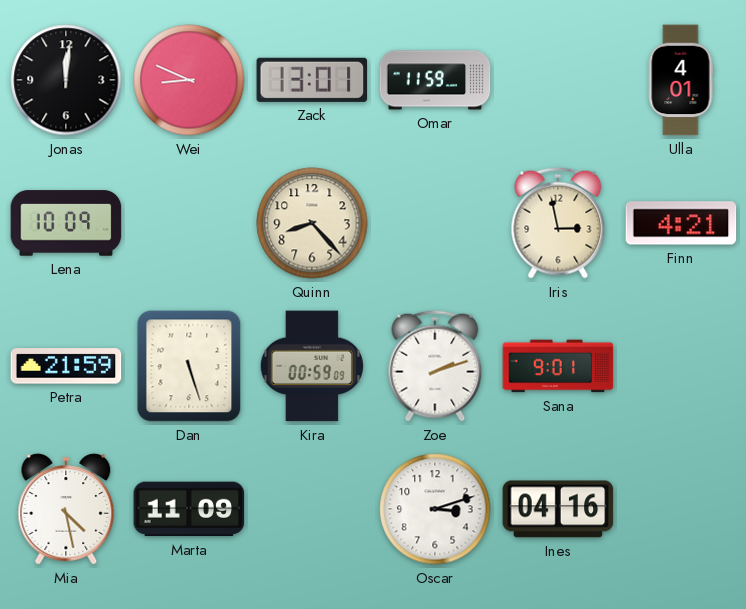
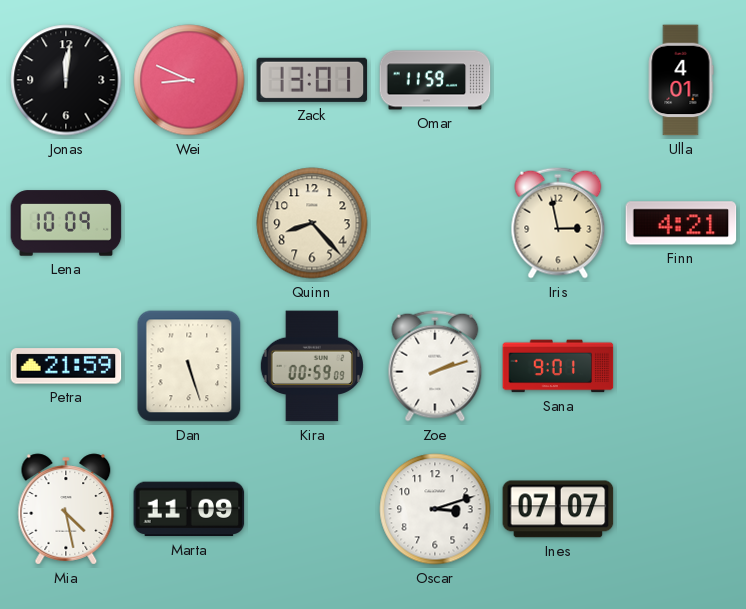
Ines: 04:16 -> 07:07
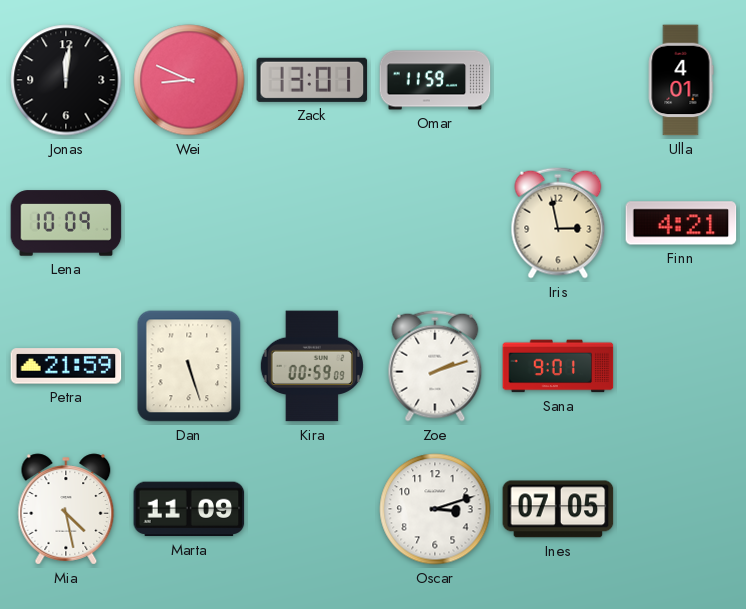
Quinn: 8:23 -> none
Ines: 07:07 -> 07:05
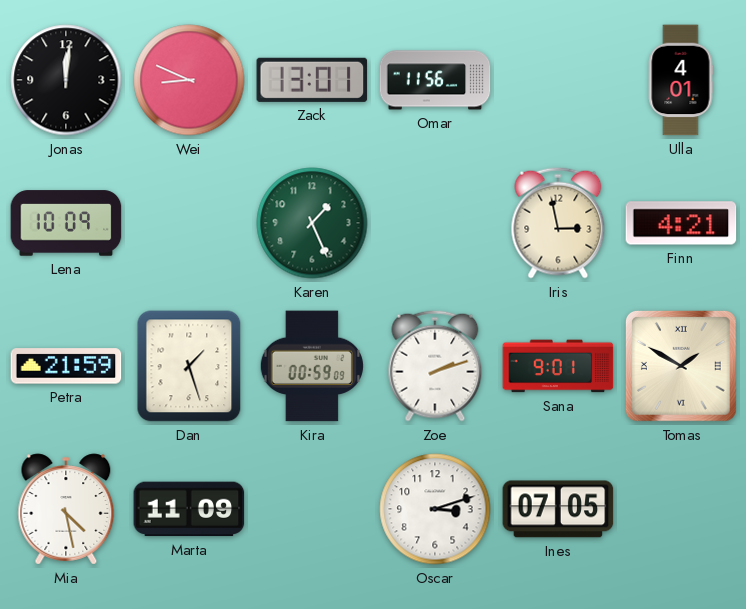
Omar: 11:59 -> 11:56
Karen: none -> 1:26
Dan: 5:27 -> 1:27
Tomas: none -> 1:50
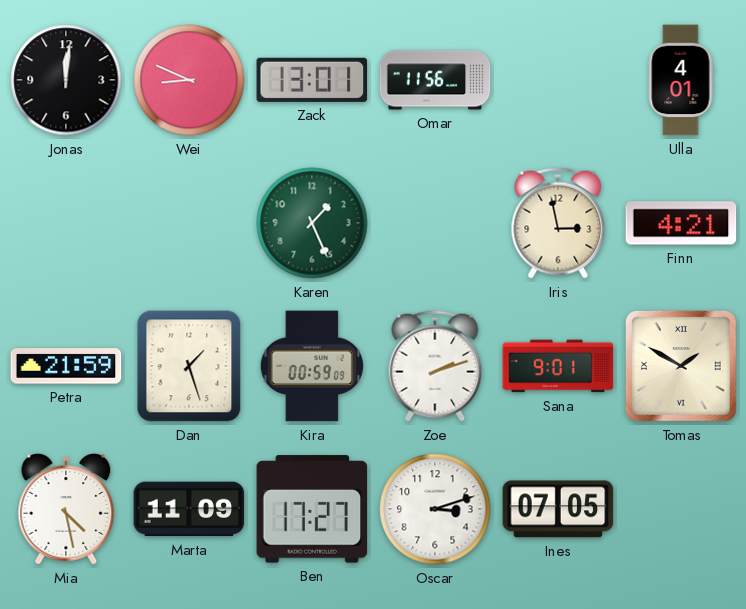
Lena: 10:09 -> none
Ben: none -> 17:27
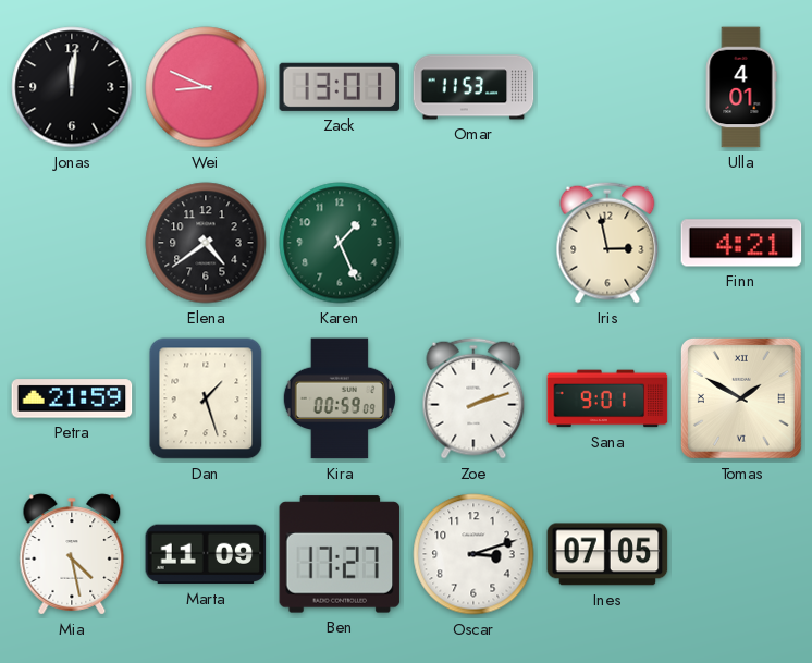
Omar: 11:56 -> 11:53
Elena: none -> 4:39
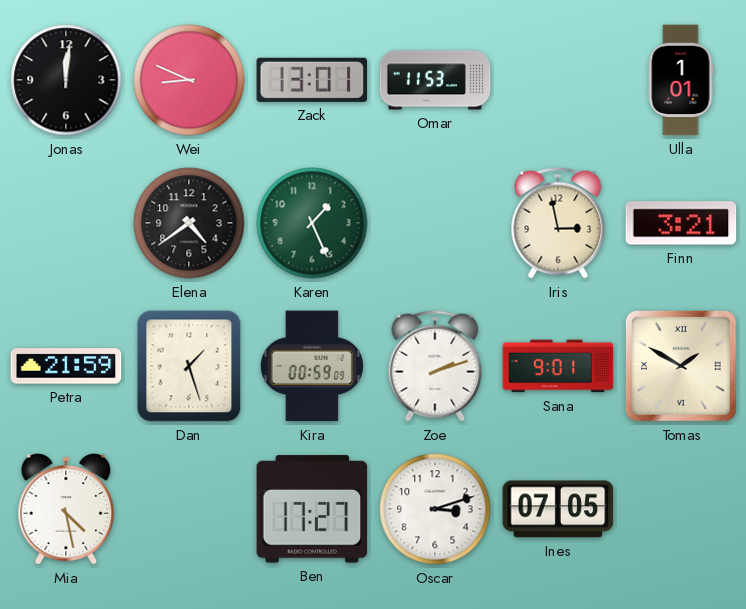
Ulla: 4:01 -> 1:01
Finn: 4:21 -> 3:21
Marta: 11:09 -> none
